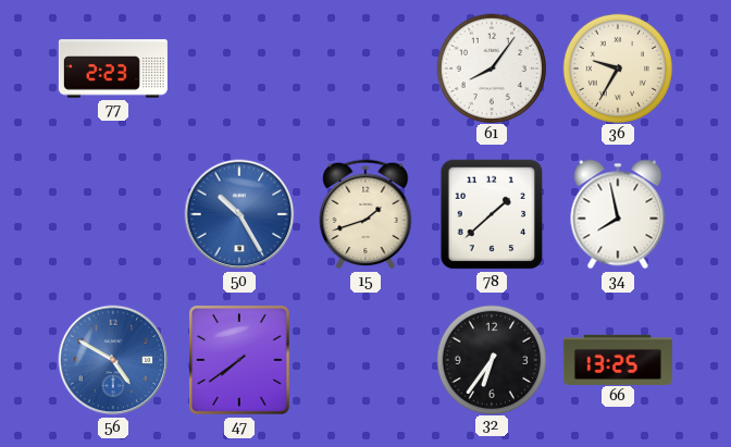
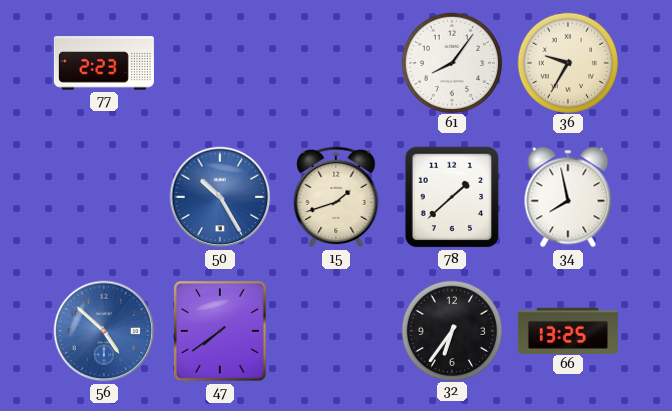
56: 4:50 -> 4:52
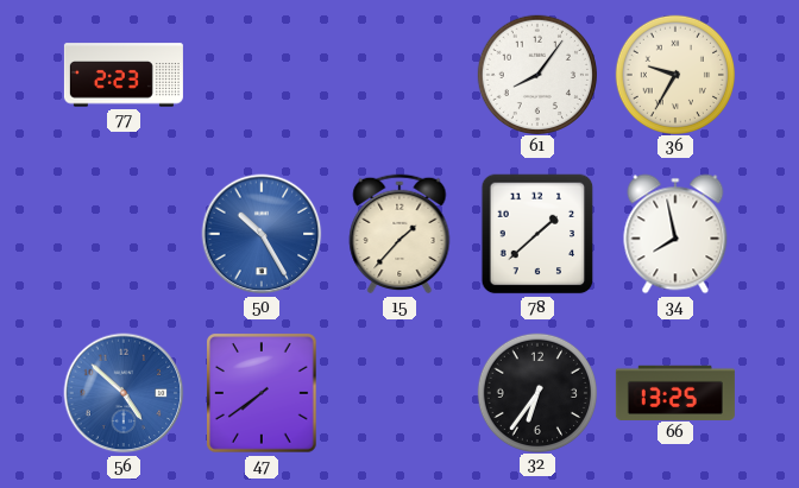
15: 1:42 -> 1:37
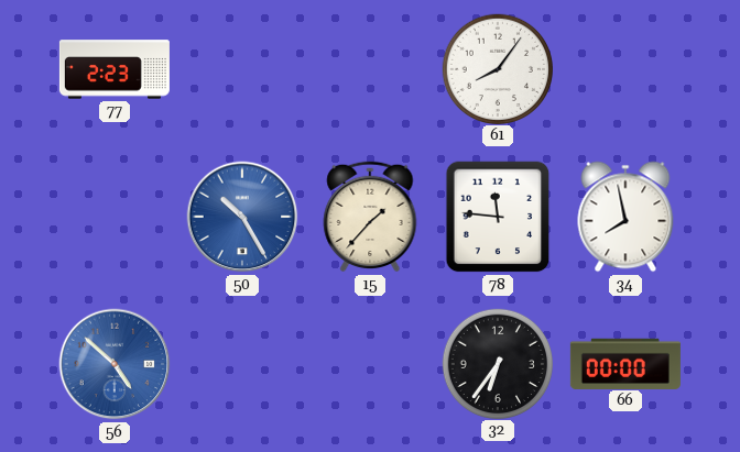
36: 9:35 -> none
78: 1:38 -> 11:46
47: 7:39 -> none
66: 13:25 -> 00:00
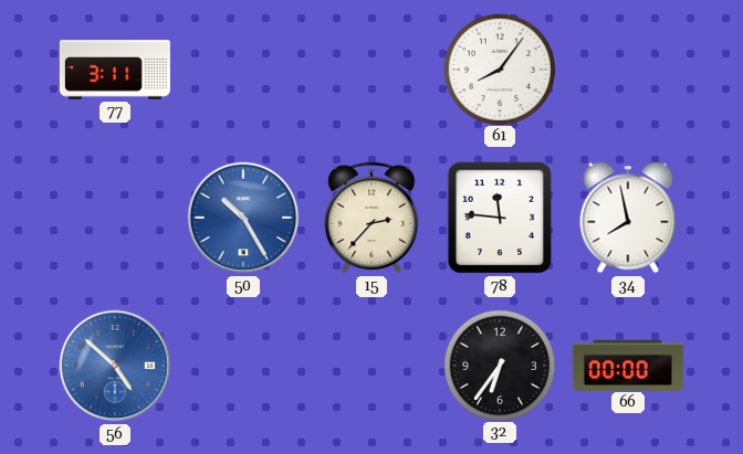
77: 2:23 -> 3:11
15: 1:37 -> 2:37
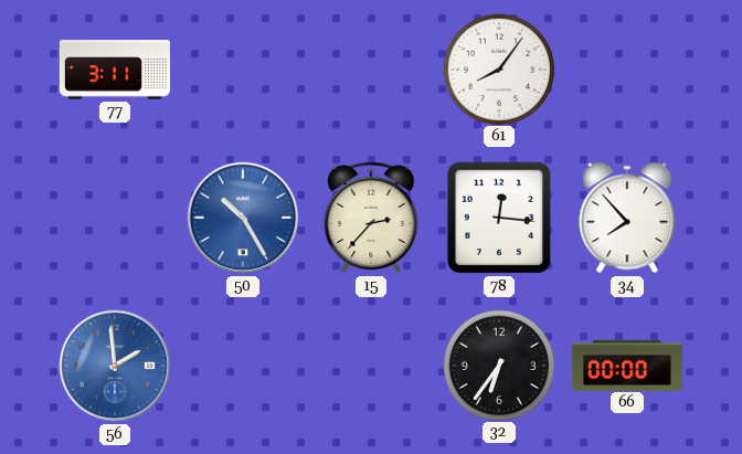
78: 11:46 -> 12:16
34: 7:58 -> 7:53
56: 4:52 -> 1:59
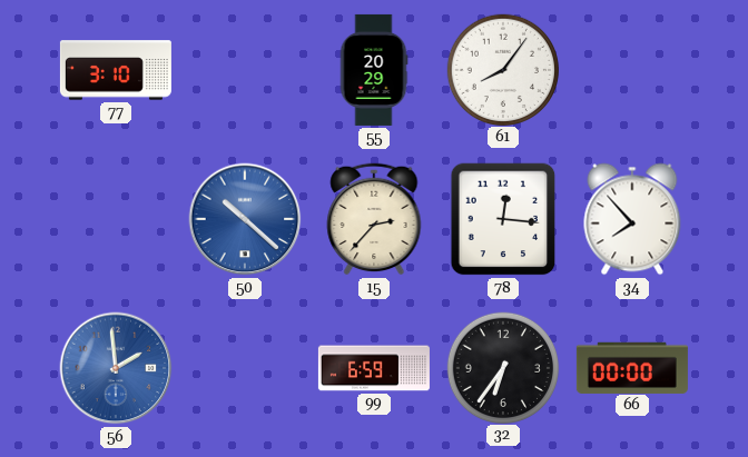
77: 3:11 -> 3:10
55: none -> 20:29
50: 10:25 -> 10:22
99: none -> 6:59
